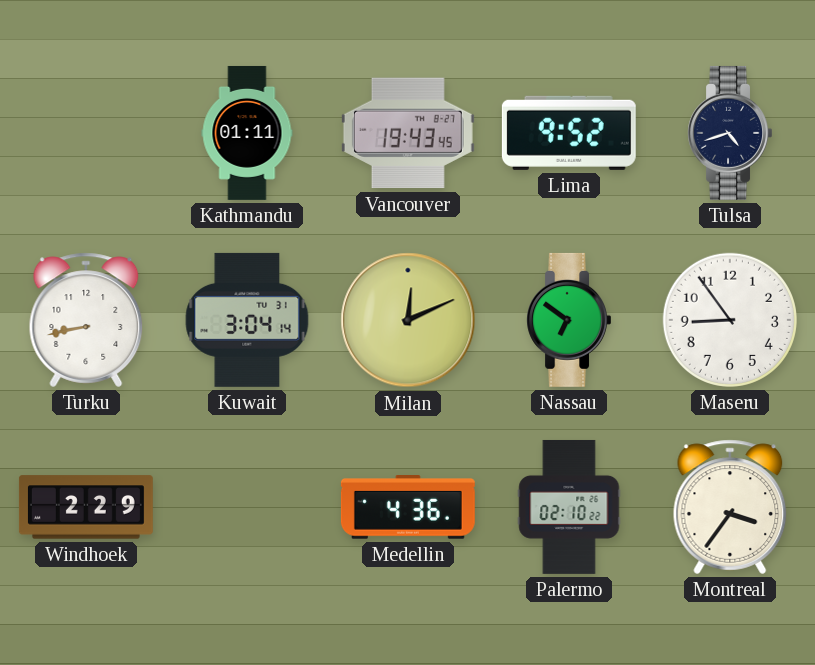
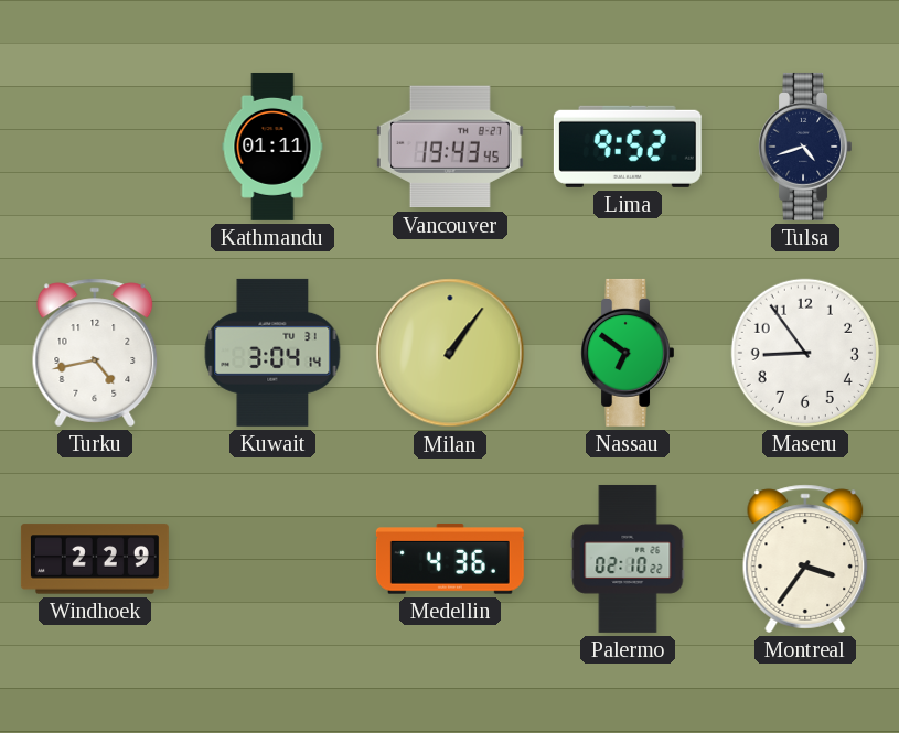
Turku: 8:43 -> 4:43
Milan: 12:11 -> 1:06
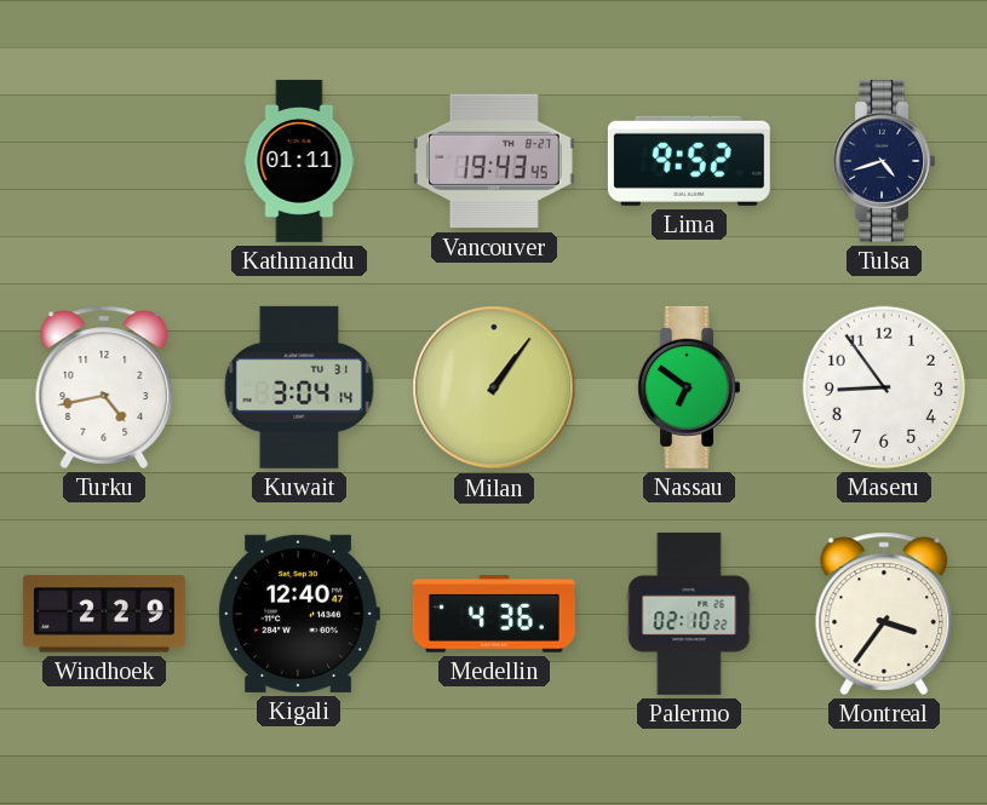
Kigali: none -> 12:40
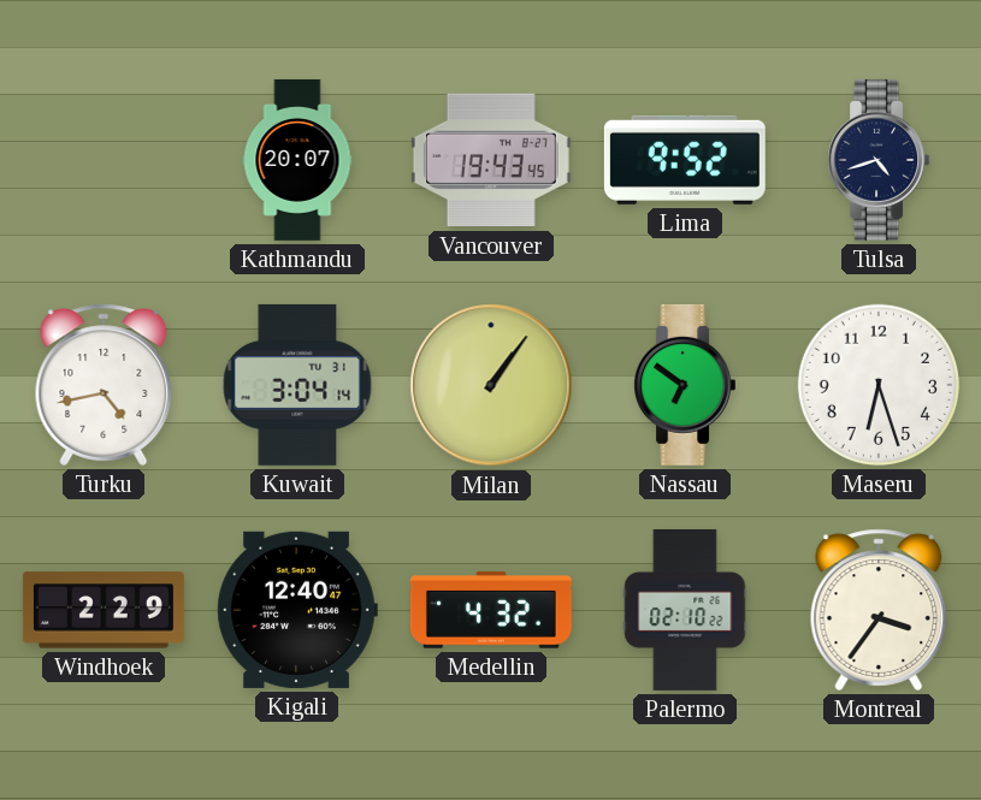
Kathmandu: 01:11 -> 20:07
Maseru: 8:54 -> 6:27
Medellin: 4:36 -> 4:32
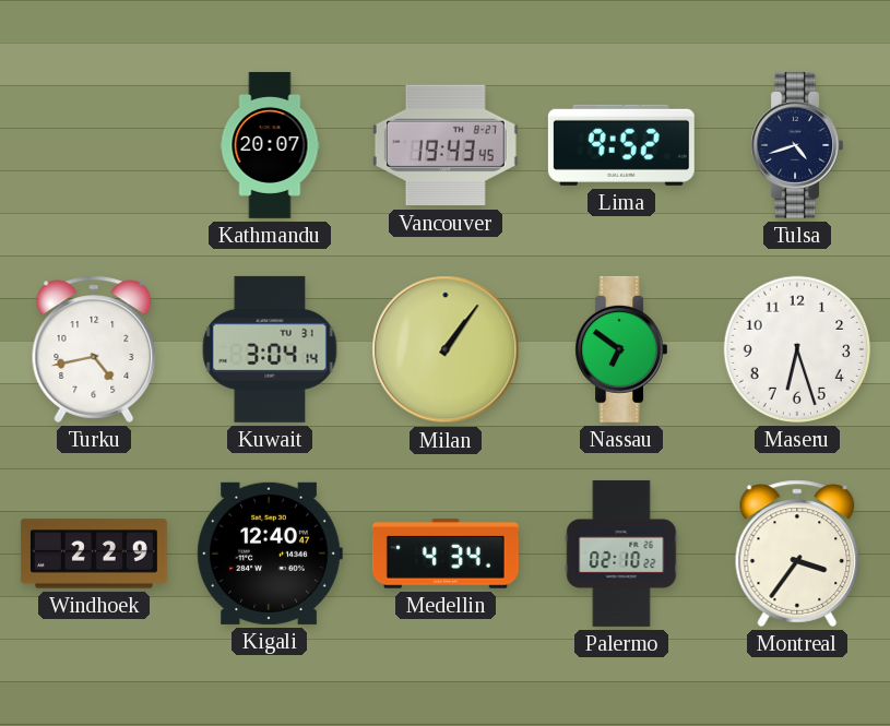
Medellin: 4:32 -> 4:34
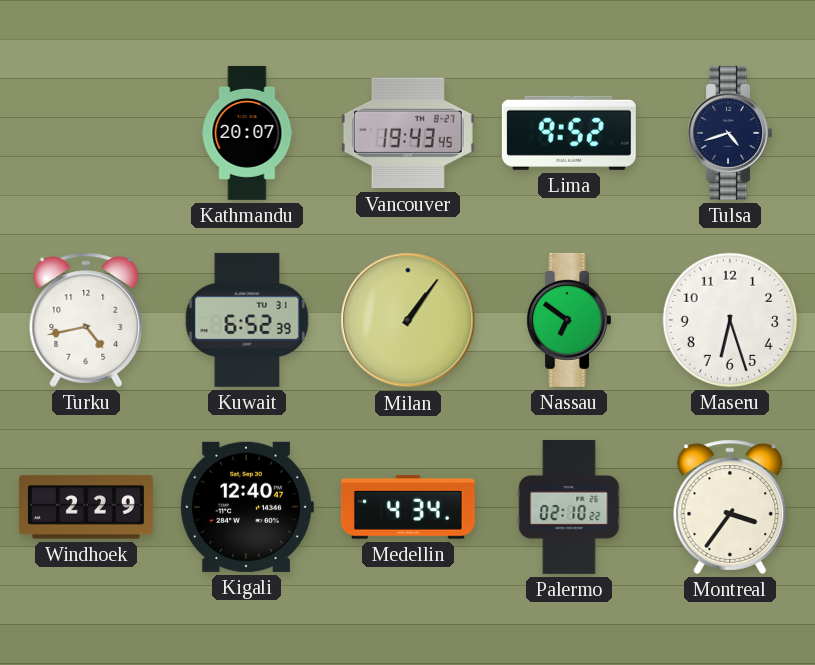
Kuwait: 3:04 -> 6:52
